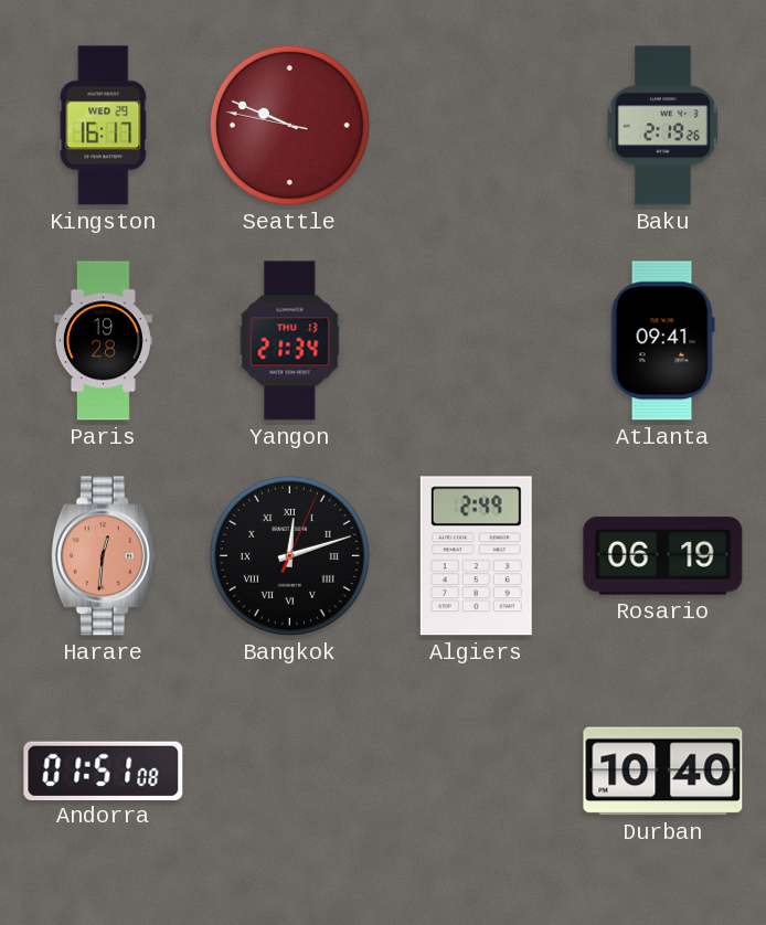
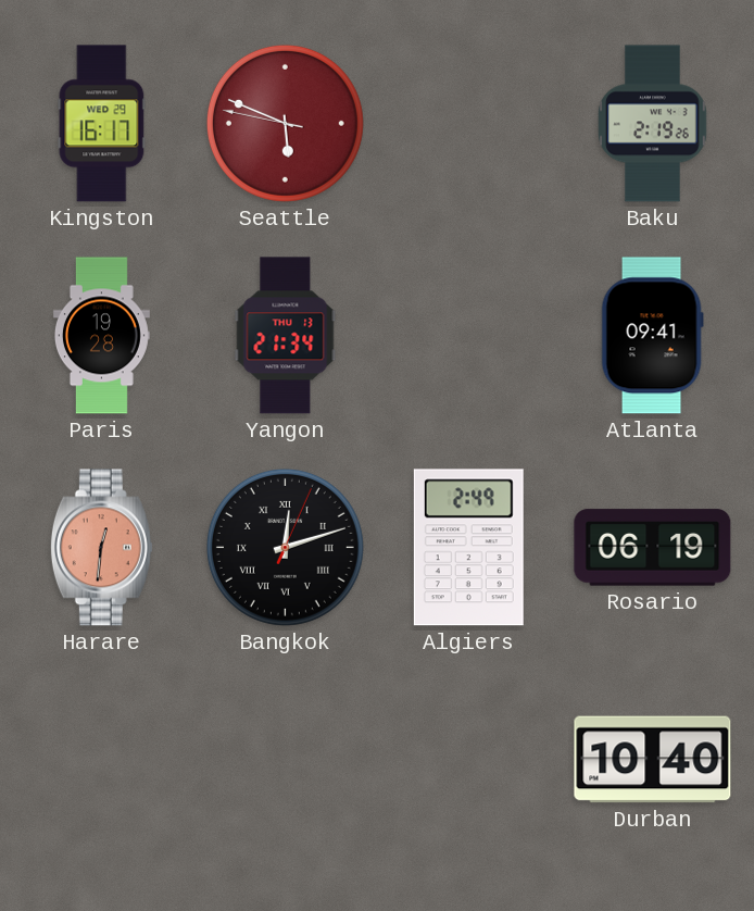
Seattle: 9:48 -> 5:48
Andorra: 01:51 -> none
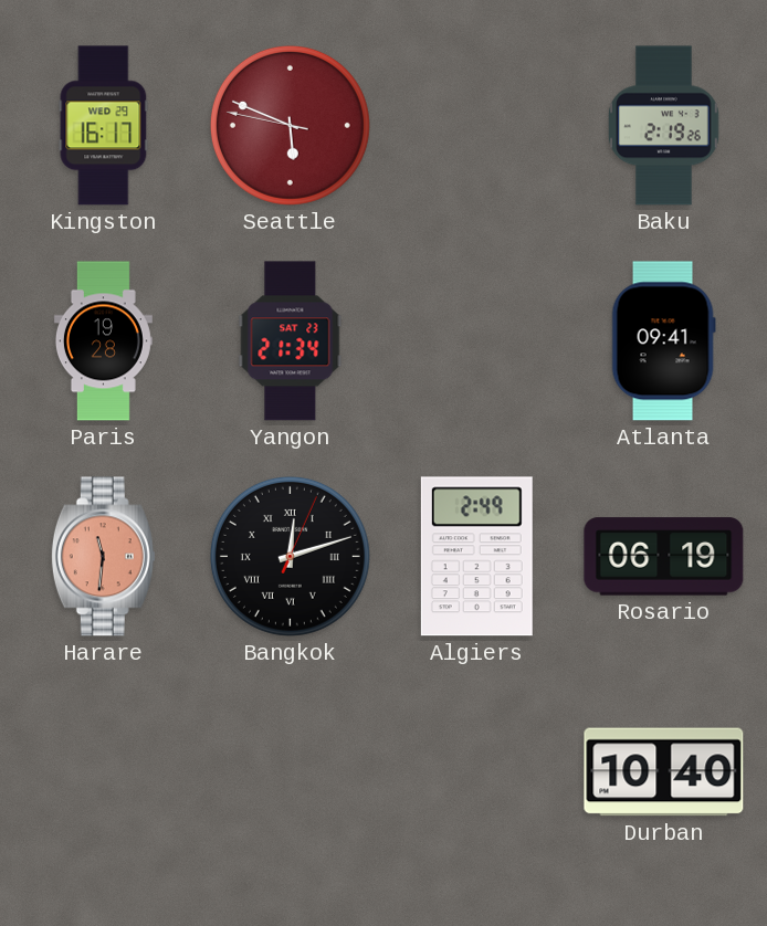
Yangon date: THU 13 -> SAT 23
Harare: 12:31 -> 11:31
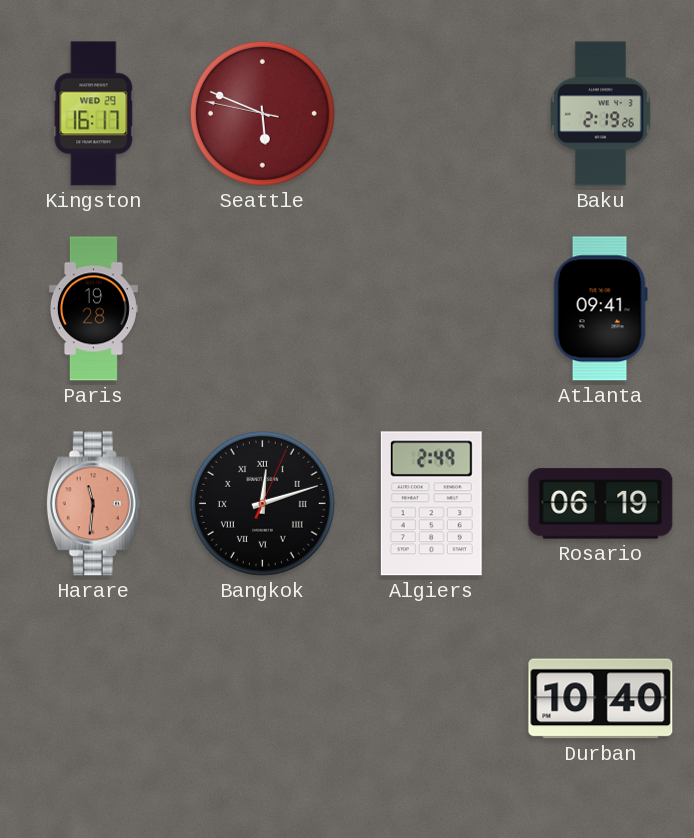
Yangon: 21:34 -> none
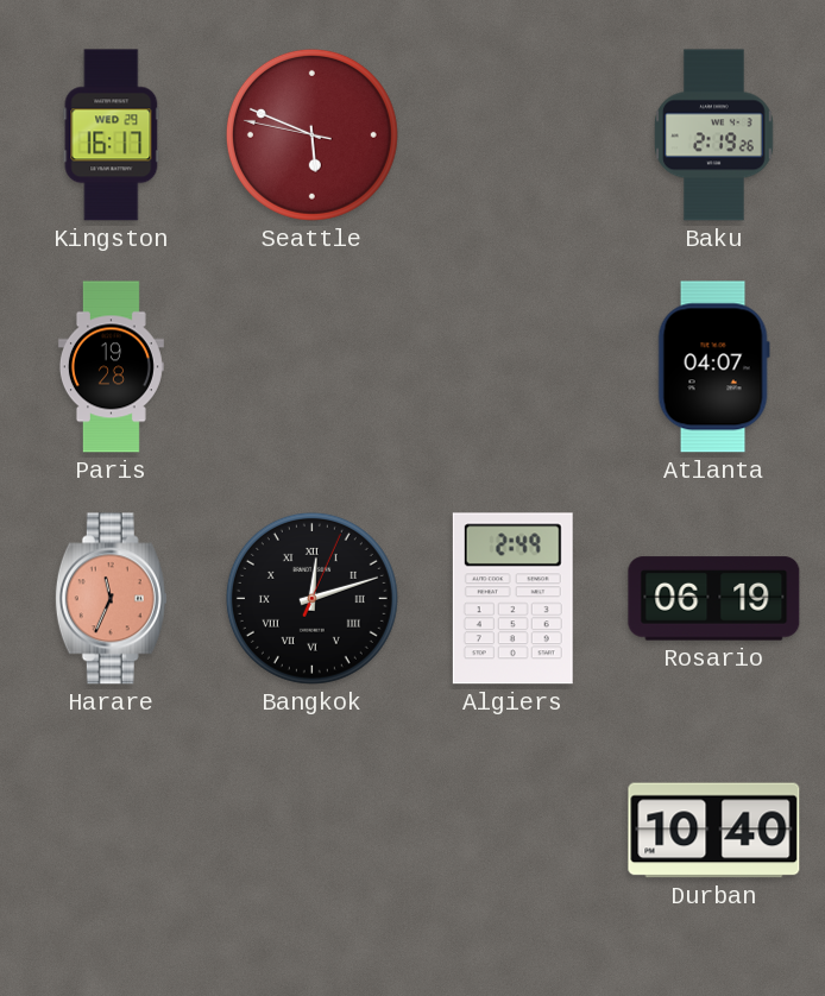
Atlanta: 09:41 -> 04:07
Harare: 11:31 -> 11:34
